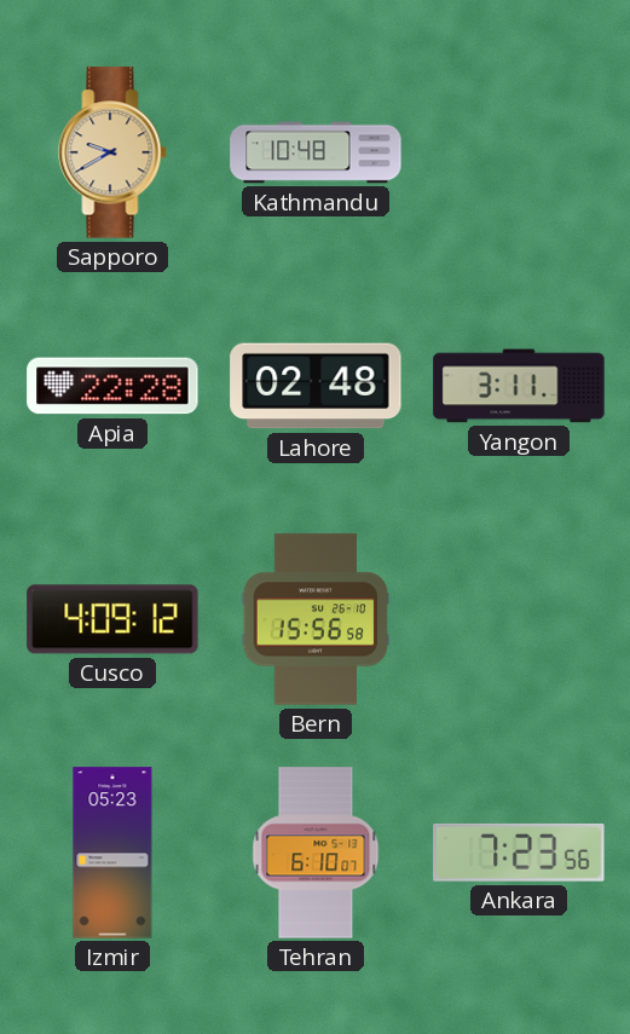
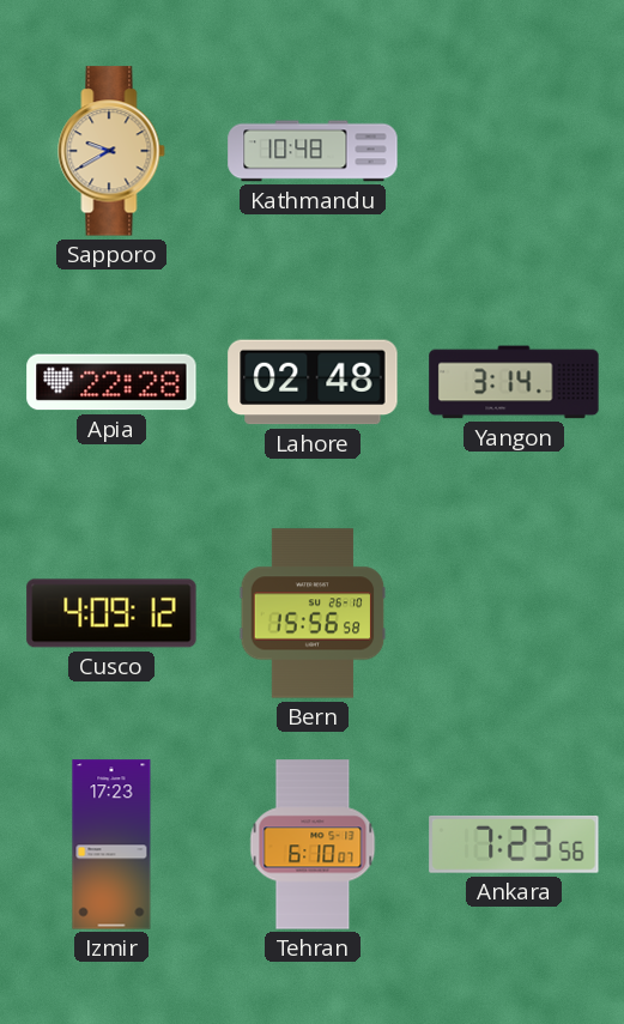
Yangon: 3:11 -> 3:14
Izmir: 05:23 -> 17:23
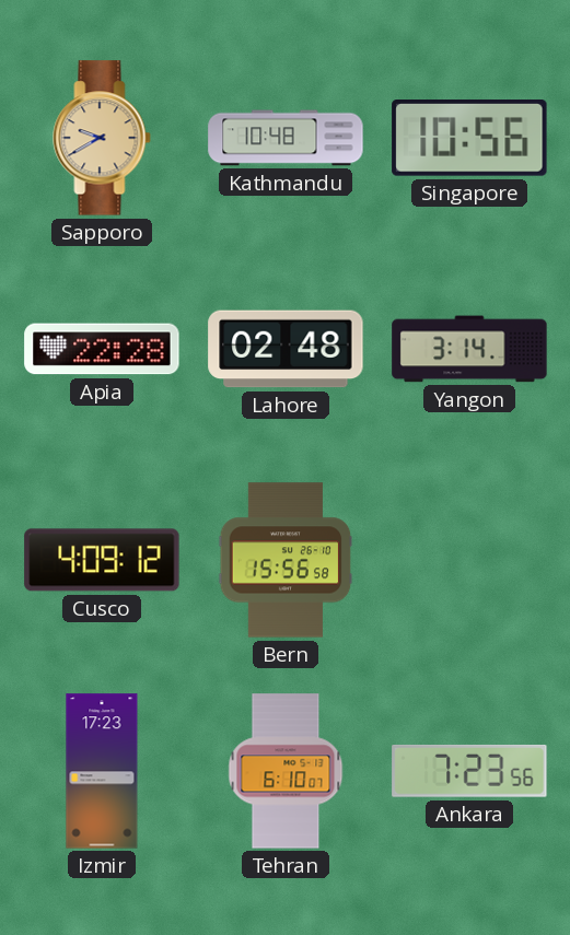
Singapore: none -> 10:56
